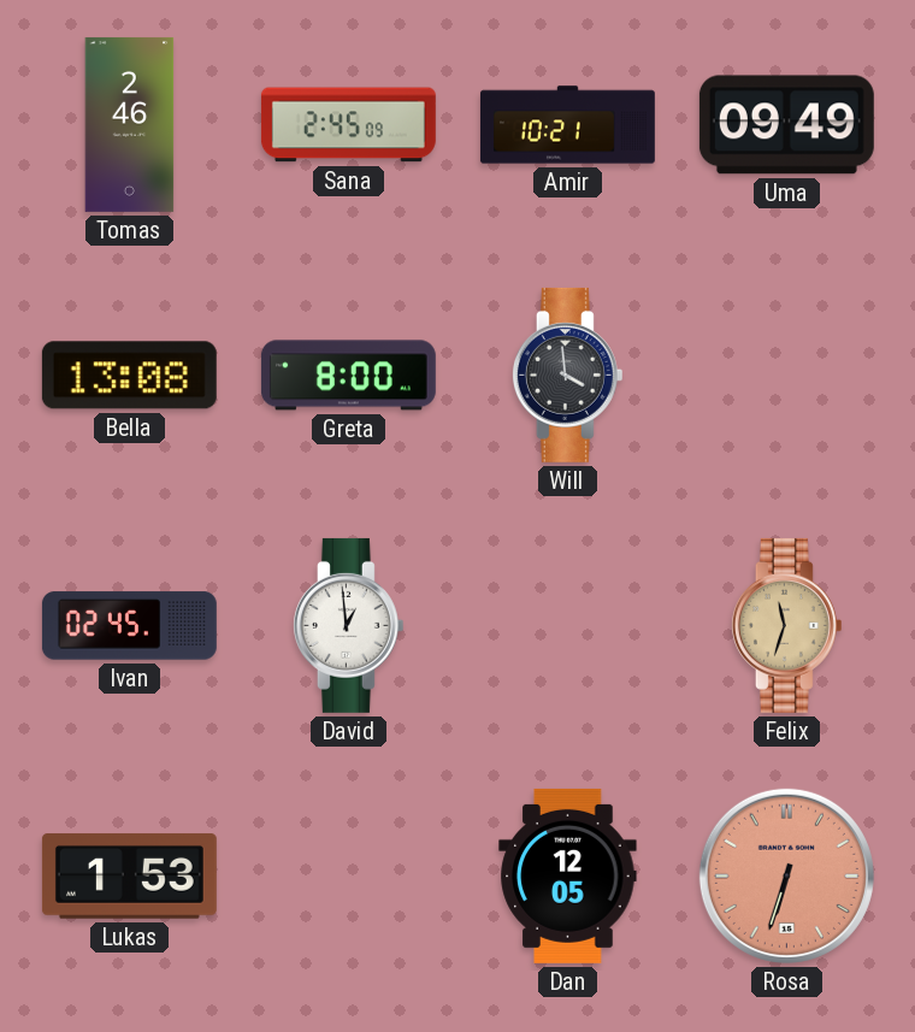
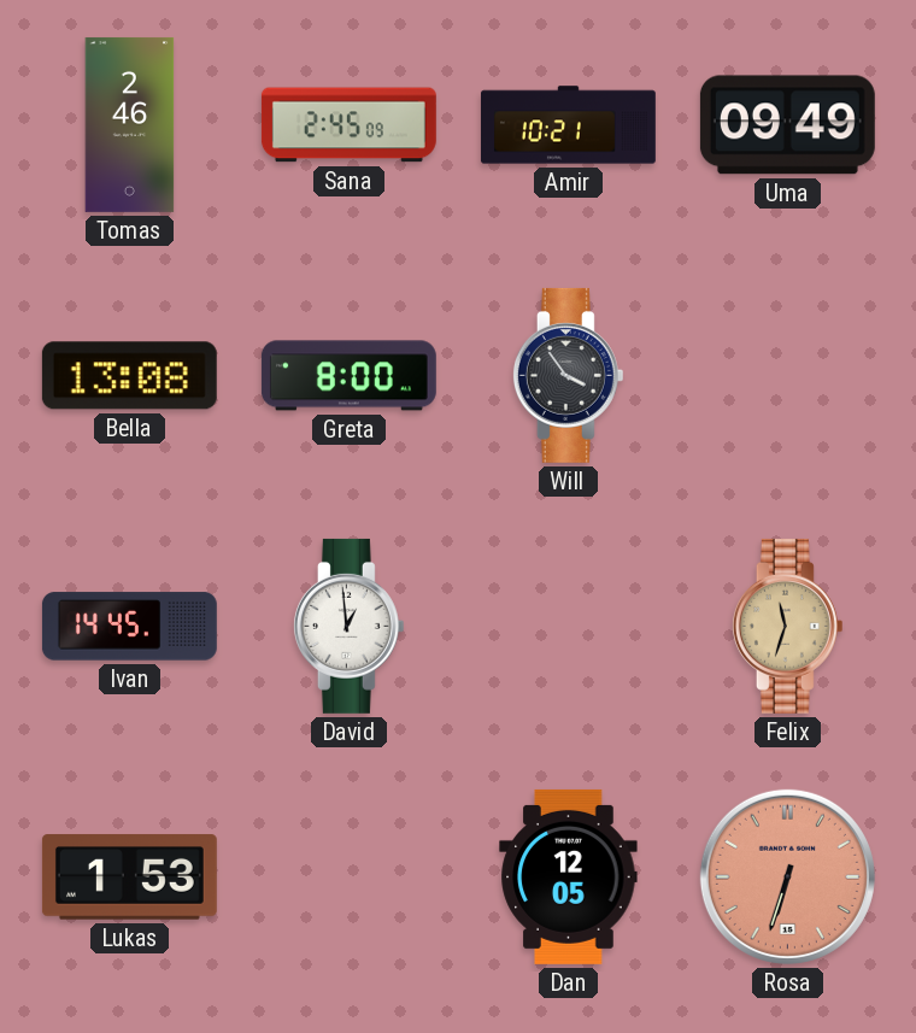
Will: 3:59 -> 3:54
Ivan: 02:45 -> 14:45
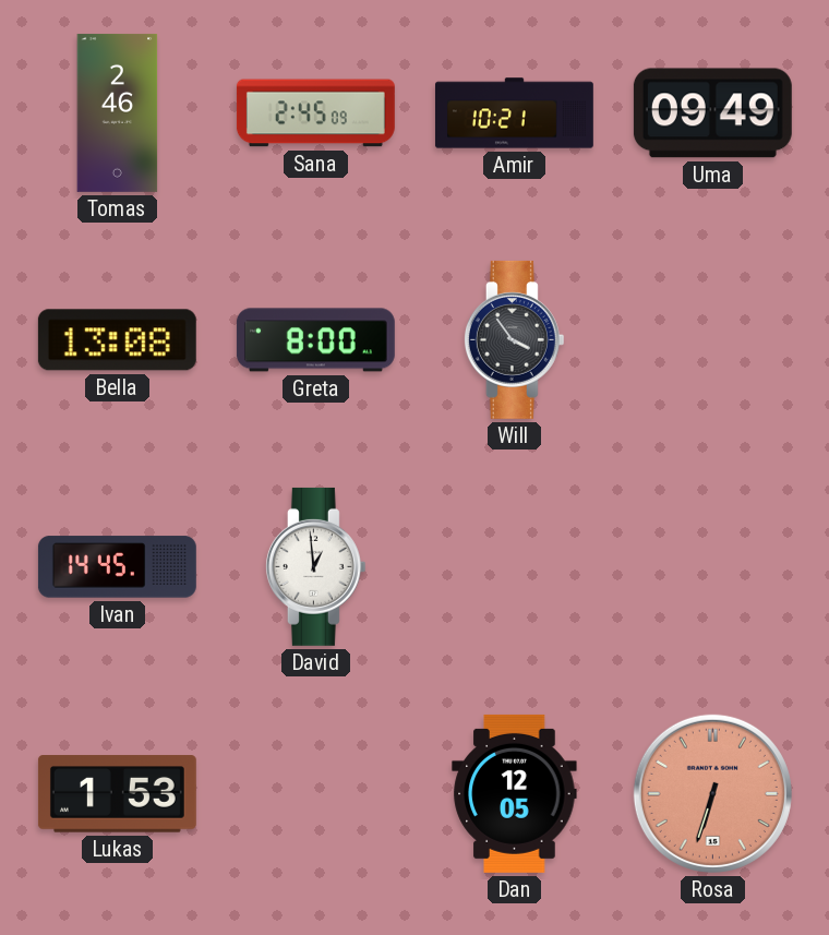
Felix: 11:33 -> none
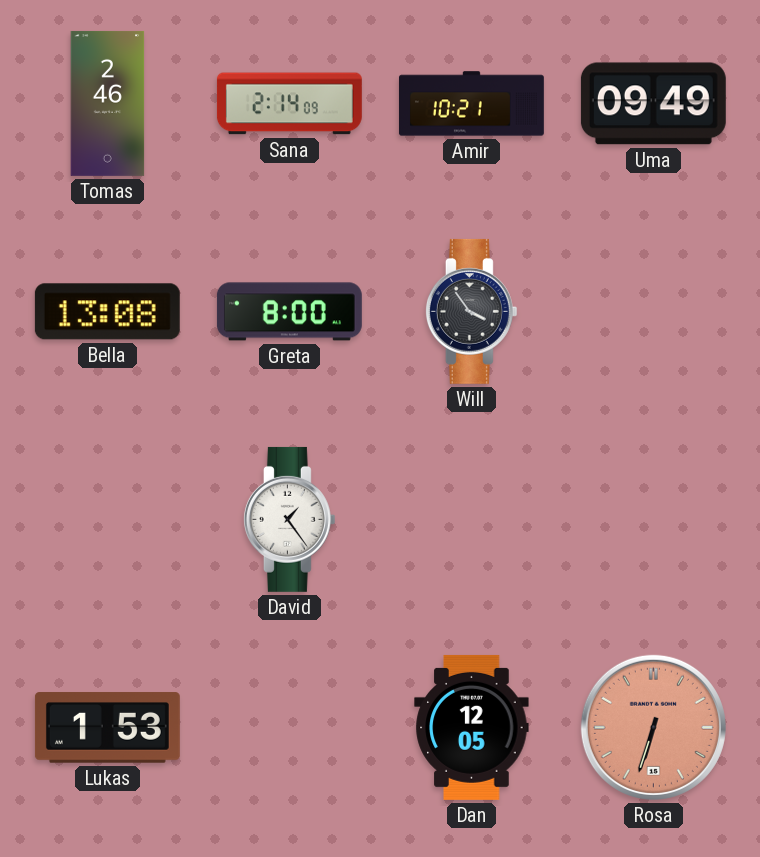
Sana: 2:45 -> 2:14
Ivan: 14:45 -> none
David: 12:59 -> 1:24
